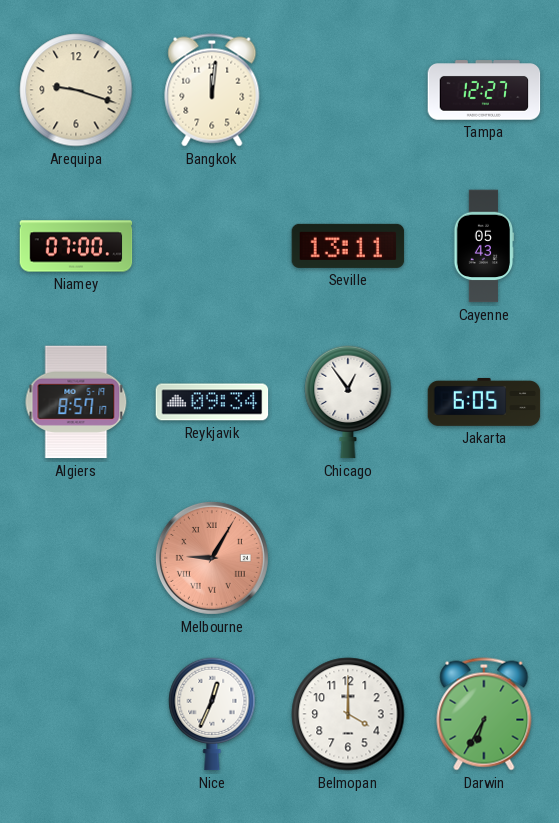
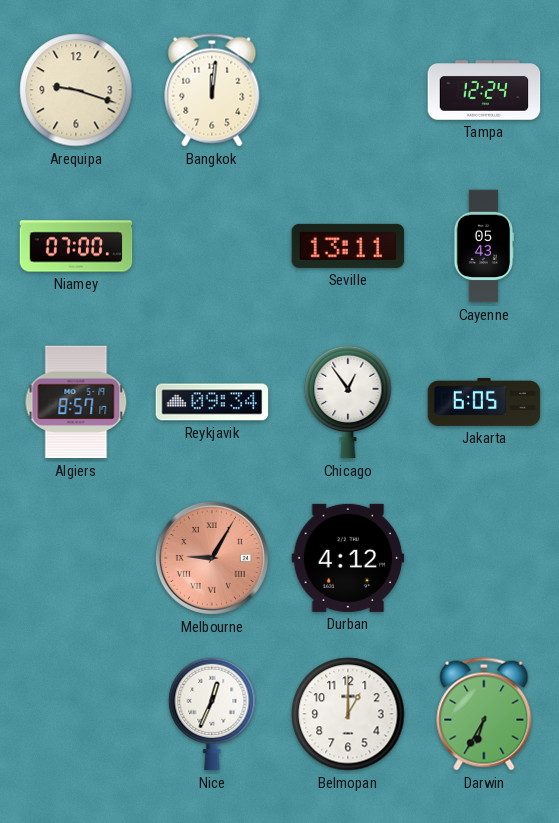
Tampa: 12:27 -> 12:24
Durban: none -> 4:12
Belmopan: 4:00 -> 1:00
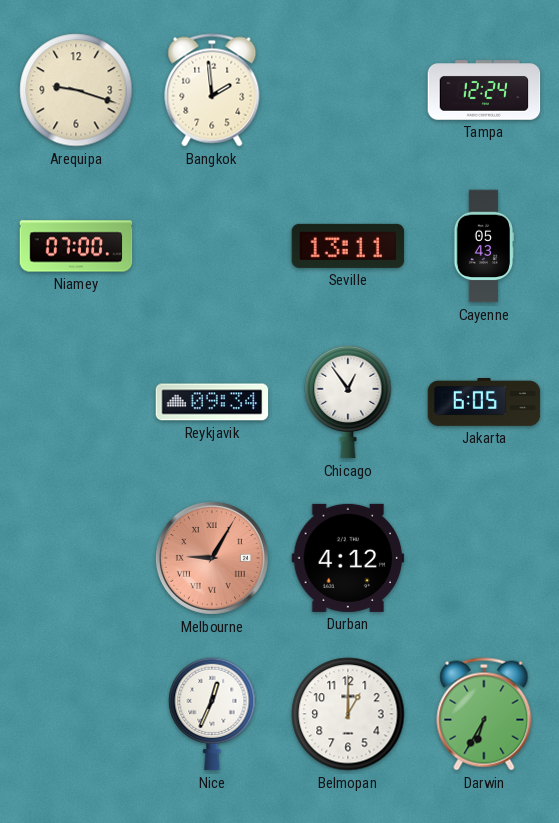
Bangkok: 12:01 -> 1:59
Algiers: 8:57 -> none
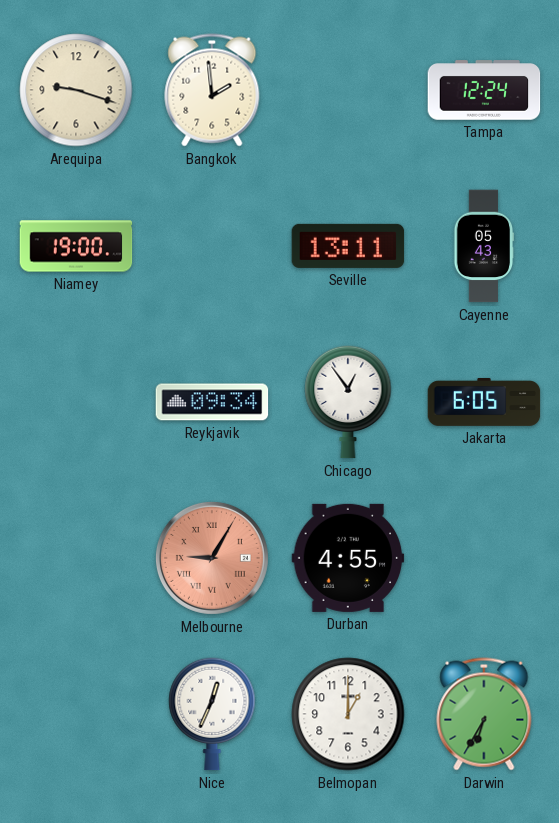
Niamey: 07:00 -> 19:00
Durban: 4:12 -> 4:55
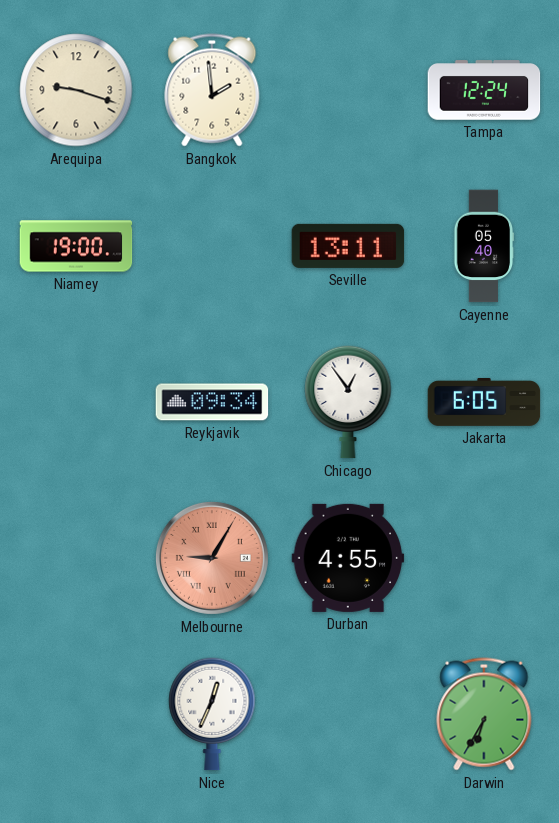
Cayenne: 05:43 -> 05:40
Belmopan: 1:00 -> none
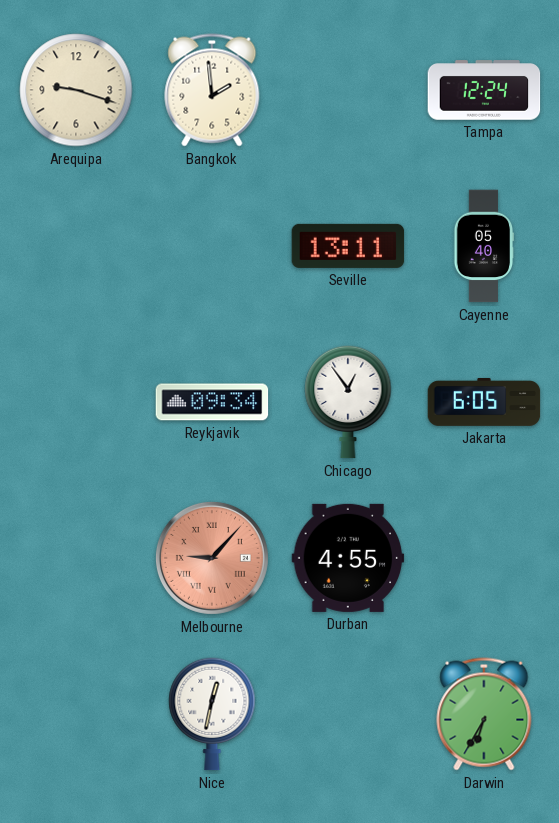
Niamey: 19:00 -> none
Melbourne: 9:05 -> 9:07
Nice: 12:34 -> 12:32
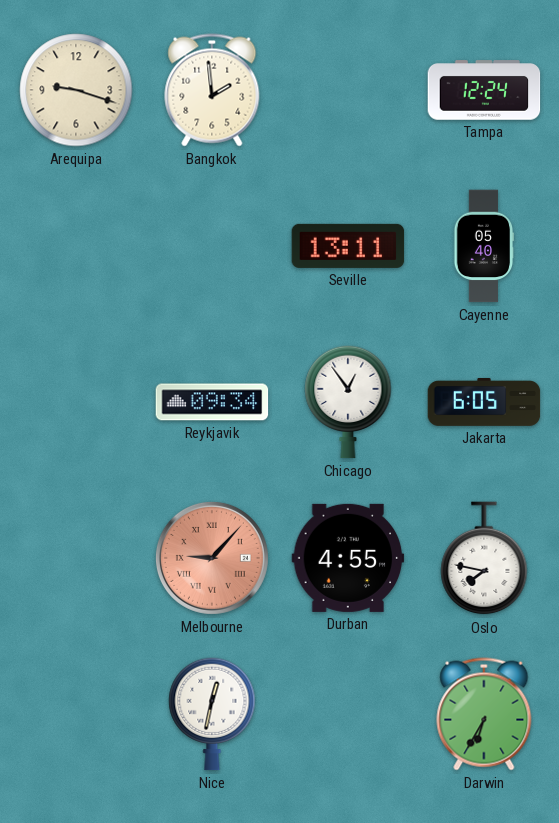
Oslo: none -> 7:47
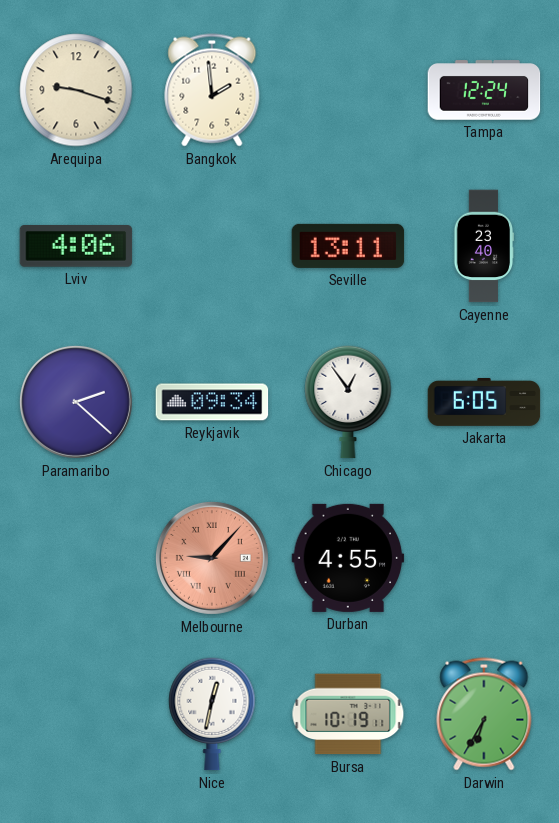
Lviv: none -> 4:06
Cayenne: 05:40 -> 23:40
Paramaribo: none -> 2:22
Oslo: 7:47 -> none
Bursa: none -> 10:19
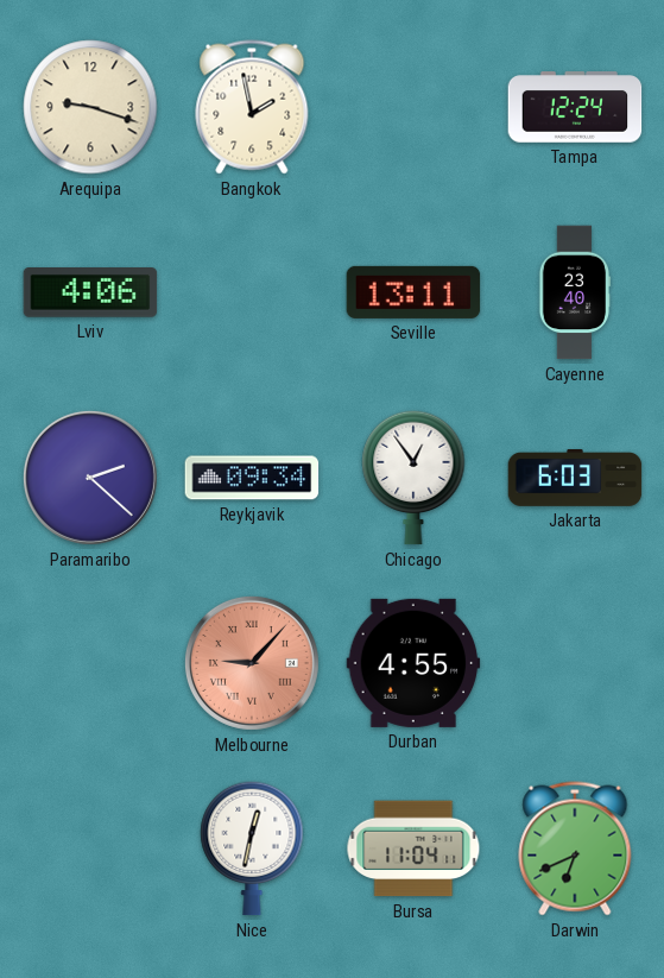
Bangkok: 1:59 -> 1:58
Jakarta: 6:05 -> 6:03
Bursa: 10:19 -> 11:04
Darwin: 6:35 -> 6:41
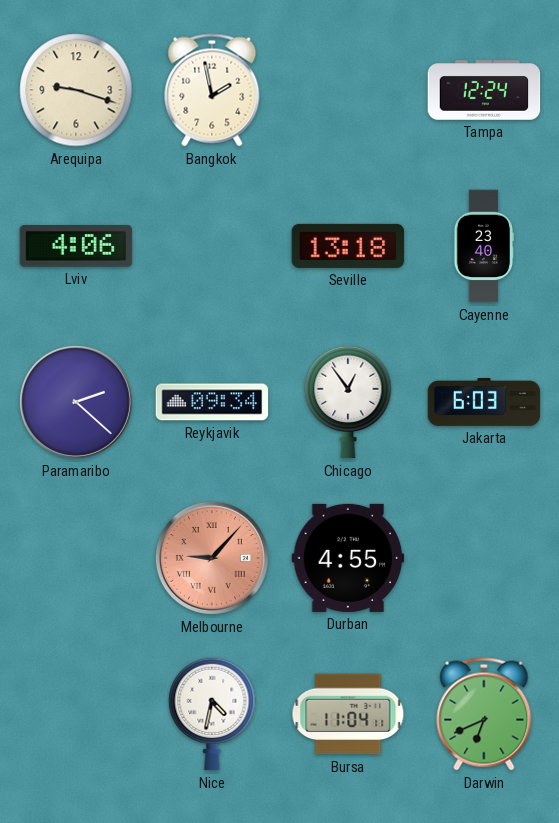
Seville: 13:11 -> 13:18
Nice: 12:32 -> 4:32
